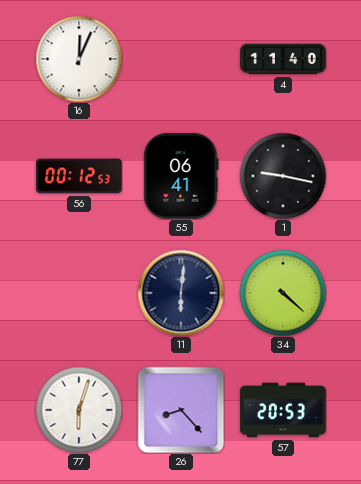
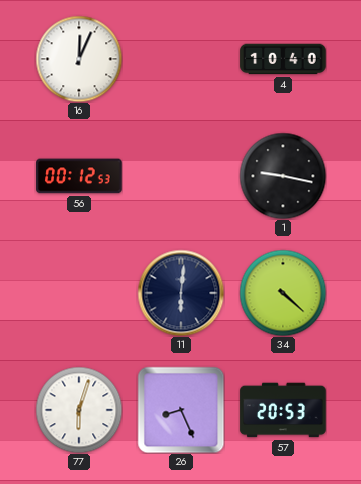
4: 11:40 -> 10:40
55: 06:41 -> none
26: 8:23 -> 8:26
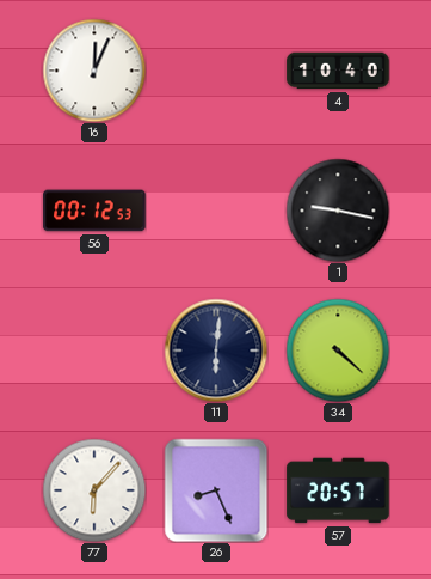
77: 6:03 -> 6:07
57: 20:53 -> 20:57
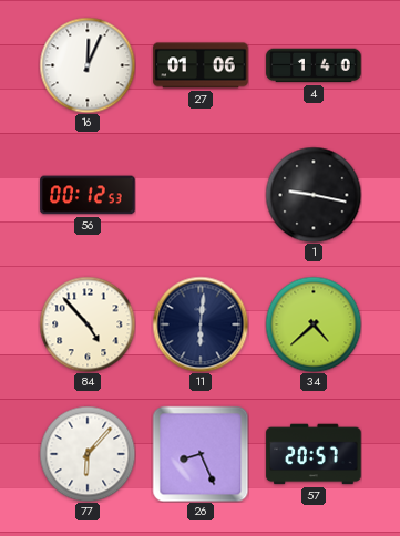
27: none -> 01:06
4: 10:40 -> 1:40
84: none -> 4:53
34: 4:22 -> 4:38
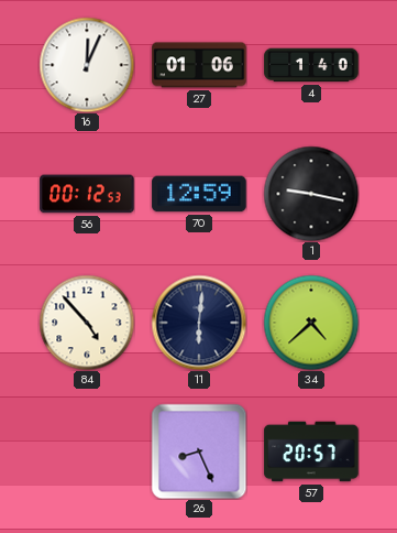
70: none -> 12:59
77: 6:07 -> none
